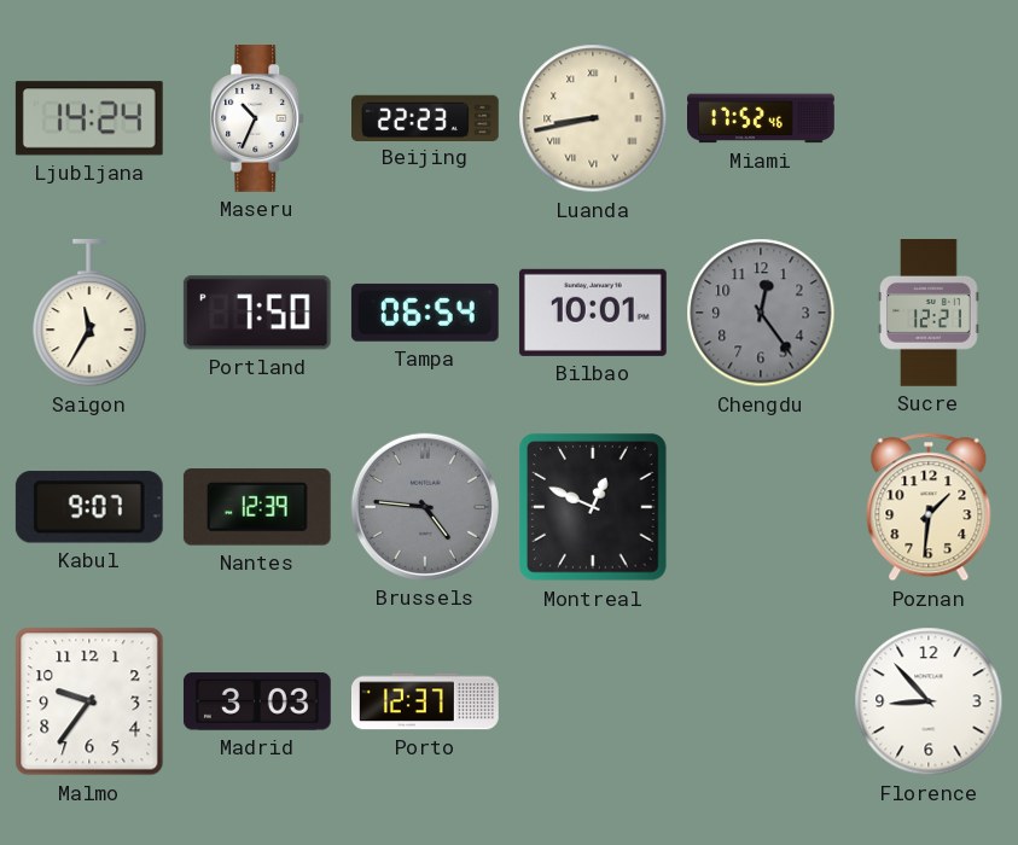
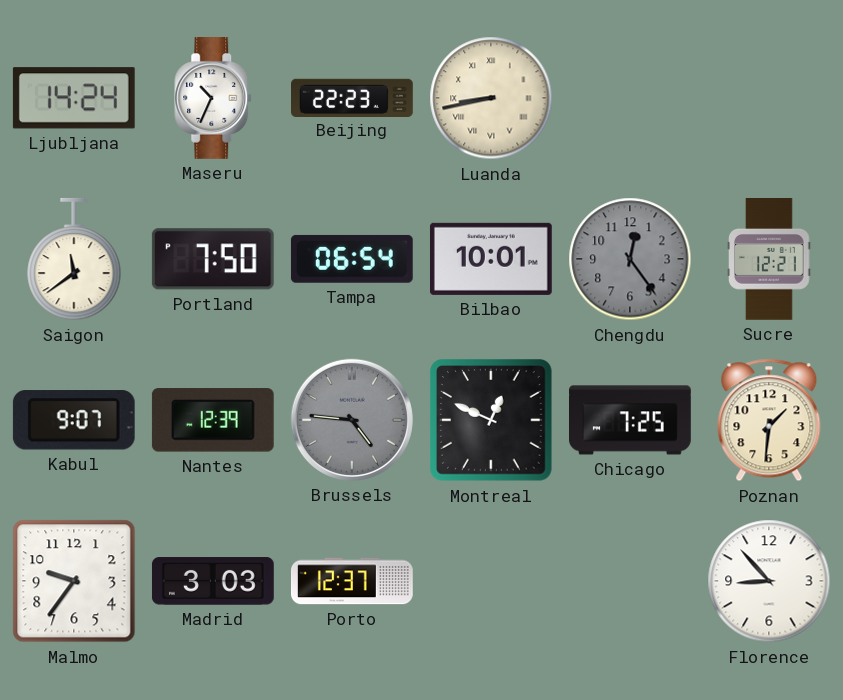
Miami: 17:52 -> none
Saigon: 11:35 -> 11:39
Chicago: none -> 7:25
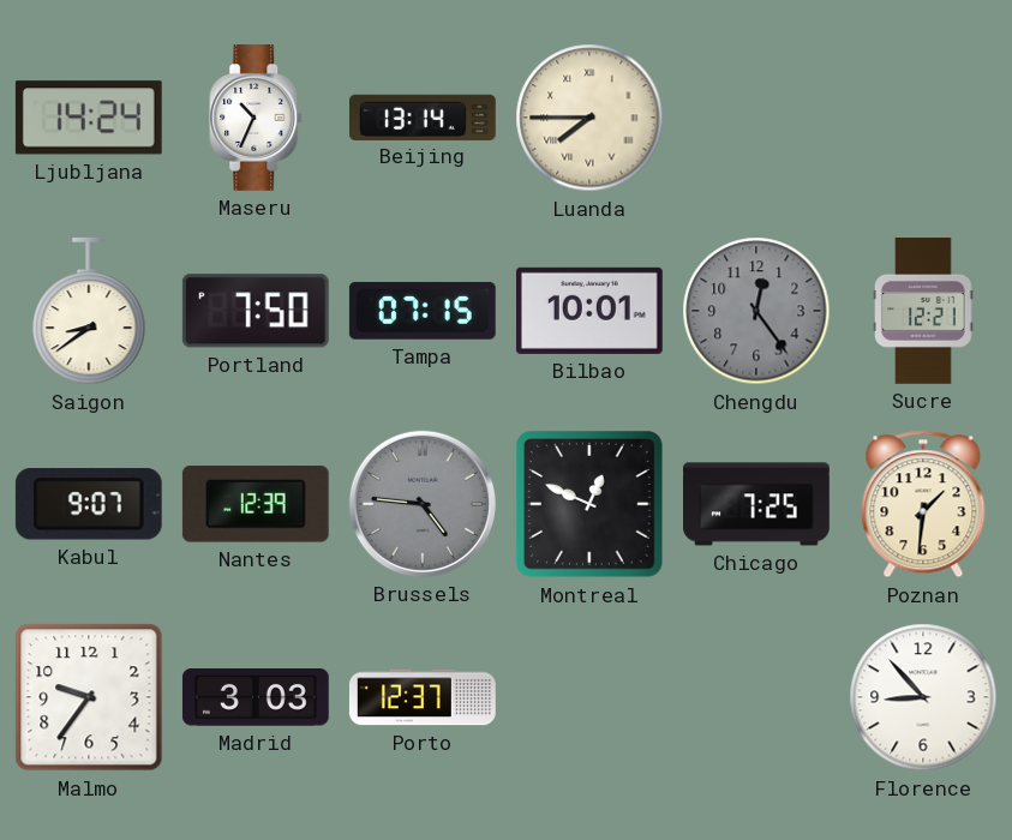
Beijing: 22:23 -> 13:14
Luanda: 8:43 -> 7:45
Saigon: 11:39 -> 8:39
Tampa: 06:54 -> 07:15
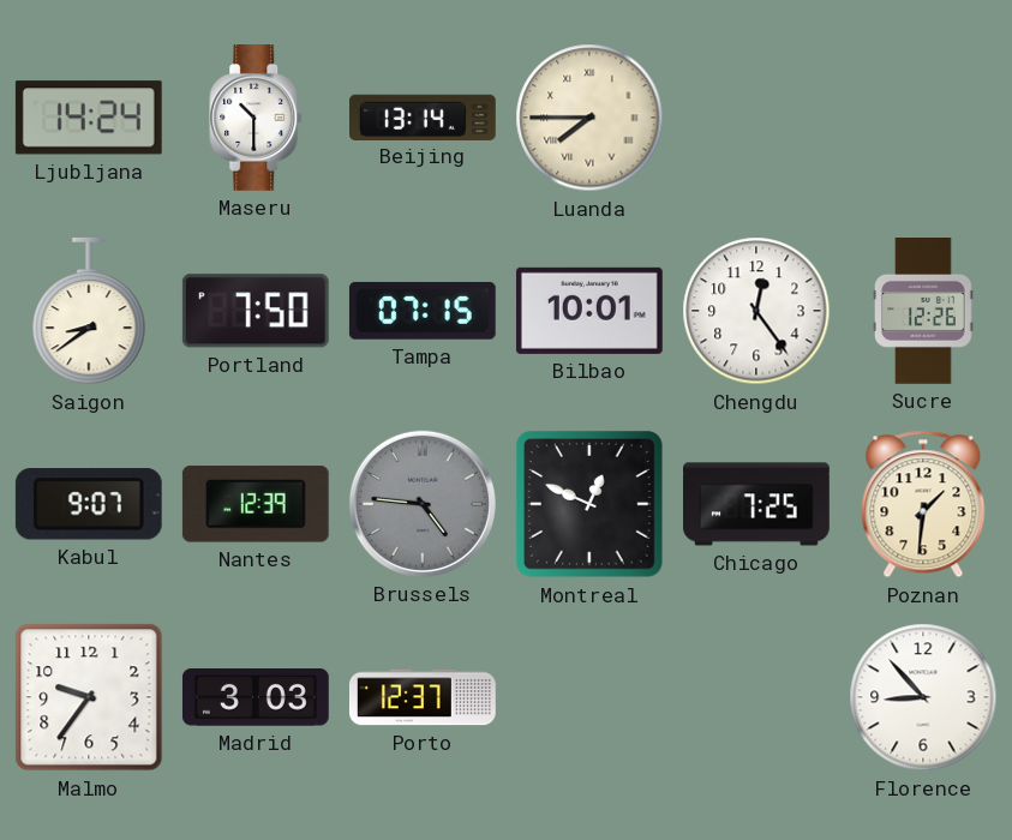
Maseru: 10:34 -> 10:30
Chengdu dial: grey -> white
Sucre: 12:21 -> 12:26
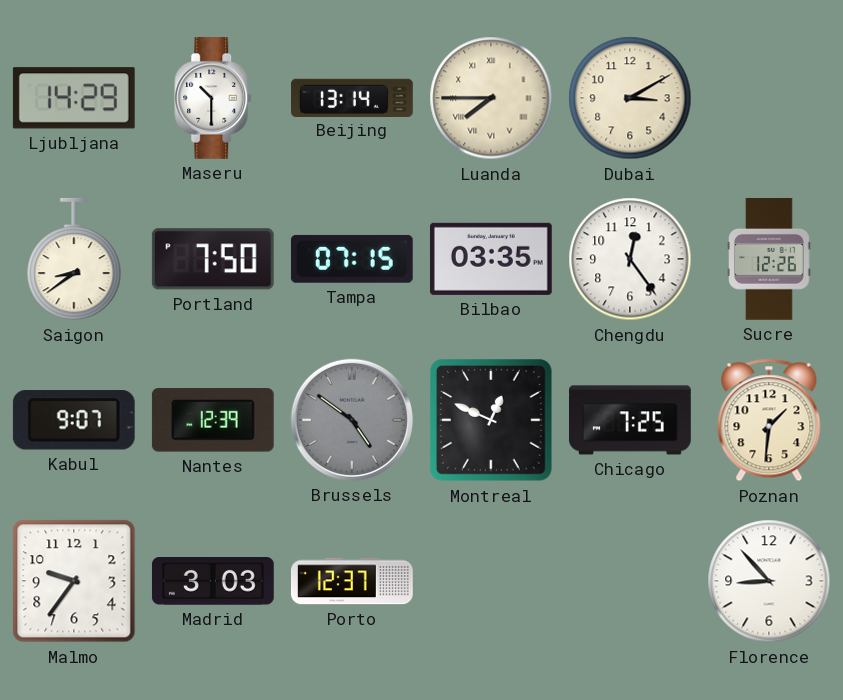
Ljubljana: 14:24 -> 14:29
Dubai: none -> 3:10
Bilbao: 10:01 -> 03:35
Brussels: 4:46 -> 4:51
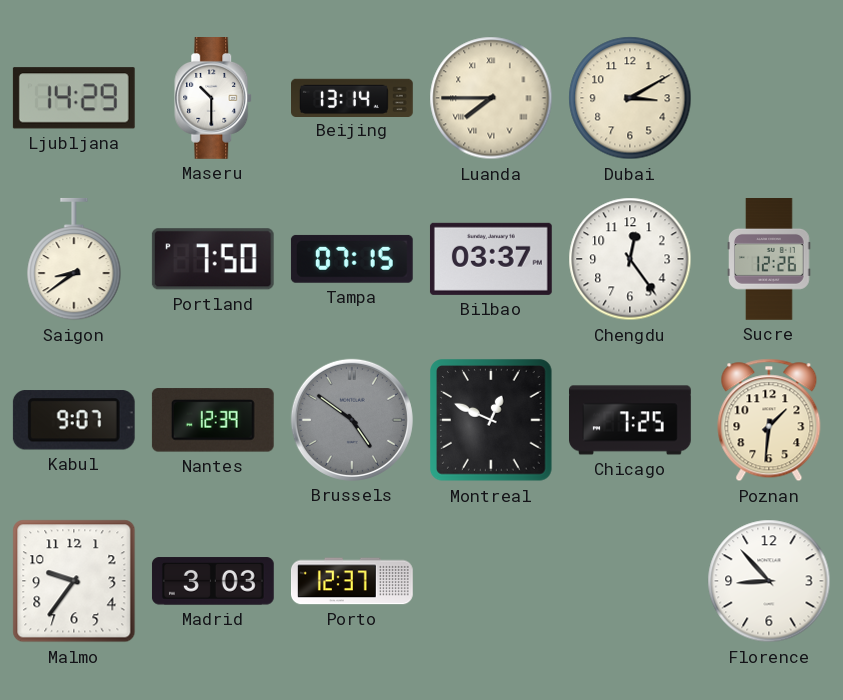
Bilbao: 03:35 -> 03:37
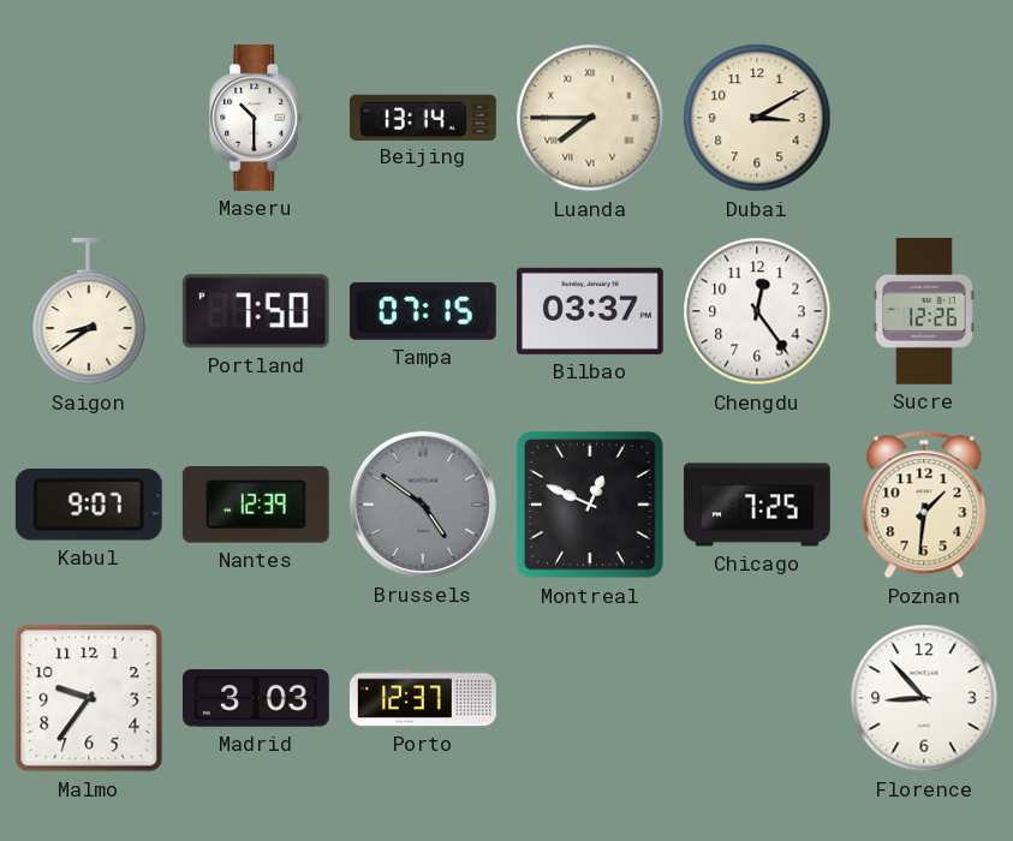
Ljubljana: 14:29 -> none
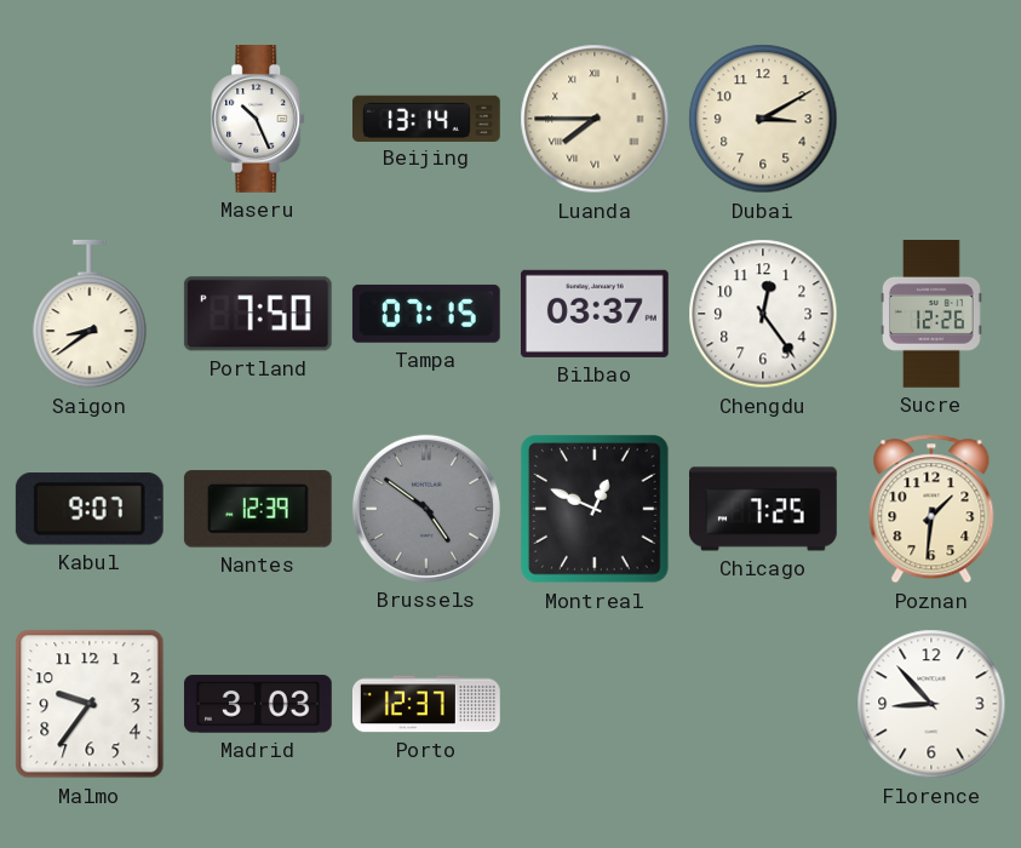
Maseru: 10:30 -> 10:26
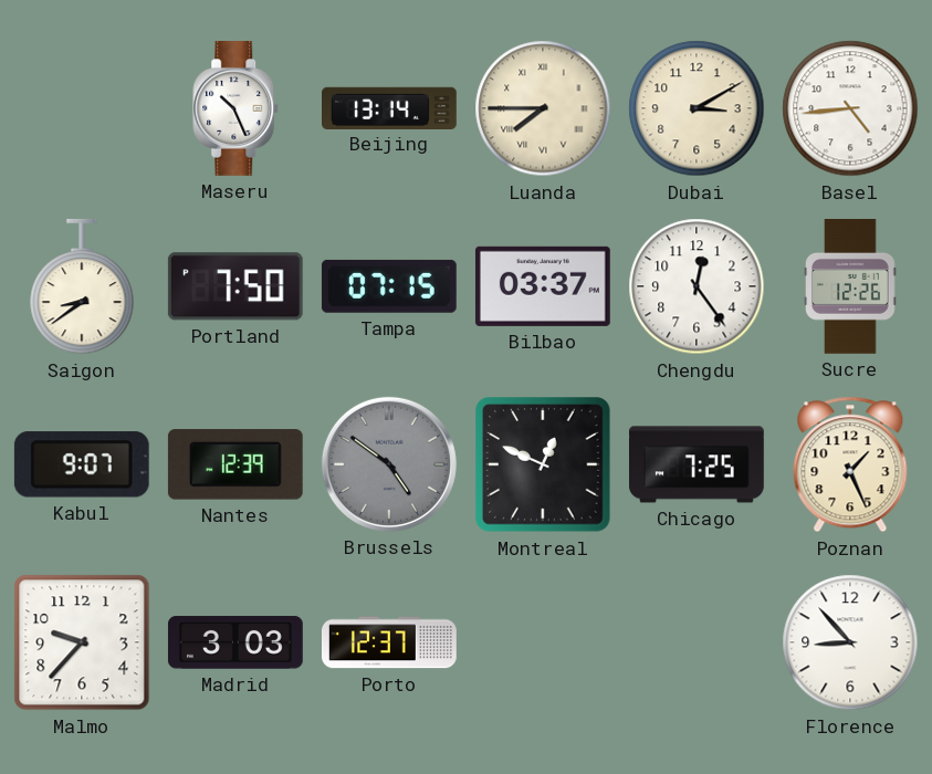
Basel: none -> 4:44
Poznan: 1:31 -> 1:26
Malmo: 9:36 -> 9:37
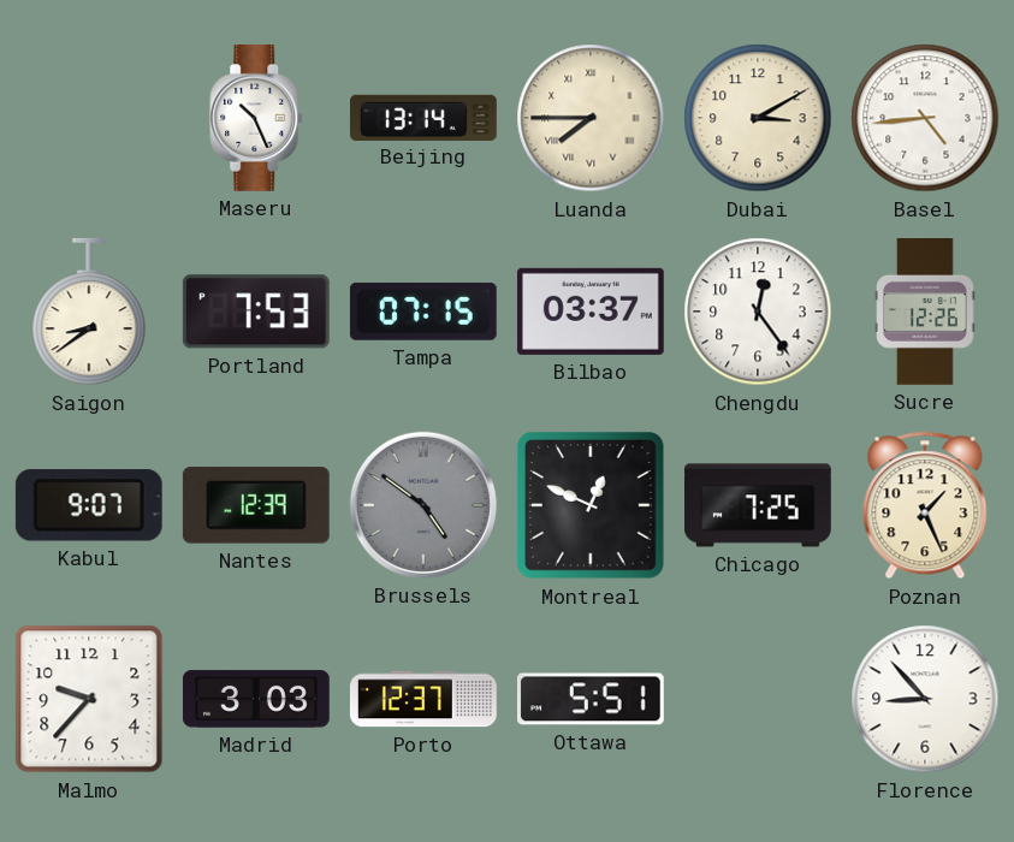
Portland: 7:50 -> 7:53
Ottawa: none -> 5:51
